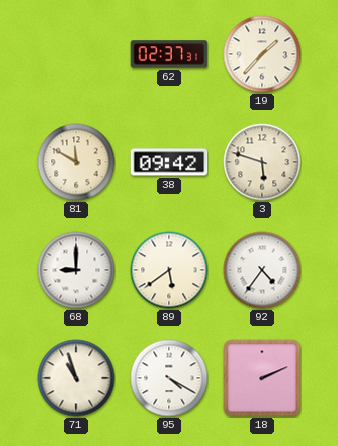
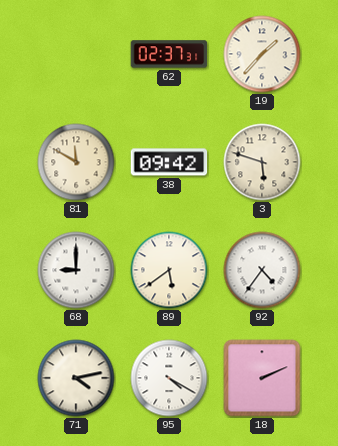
71: 10:57 -> 4:13
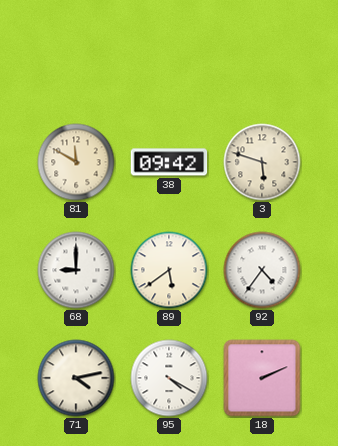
62: 02:37 -> none
19: 1:37 -> none
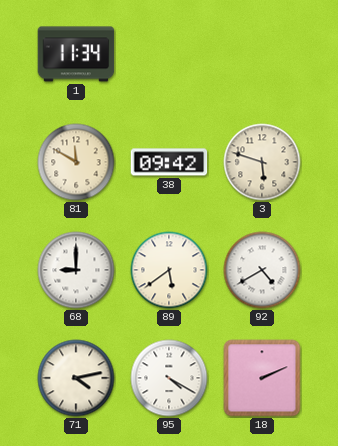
1: none -> 11:34
92: 4:36 -> 4:40
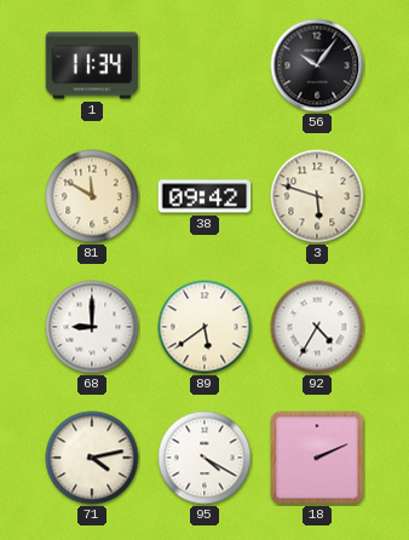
56: none -> 10:06
92: 4:40 -> 4:35
